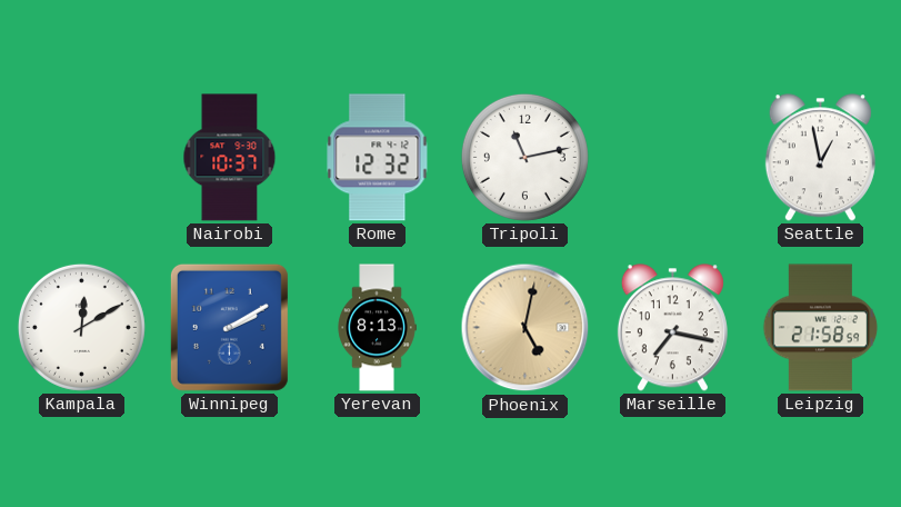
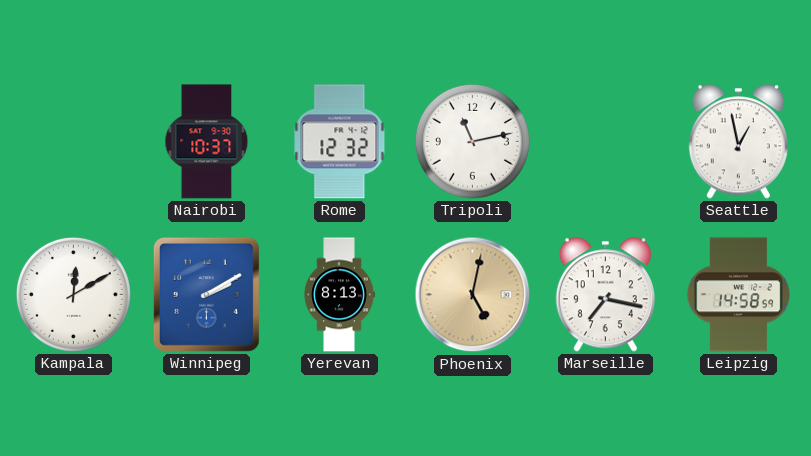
Leipzig: 21:58 -> 14:58
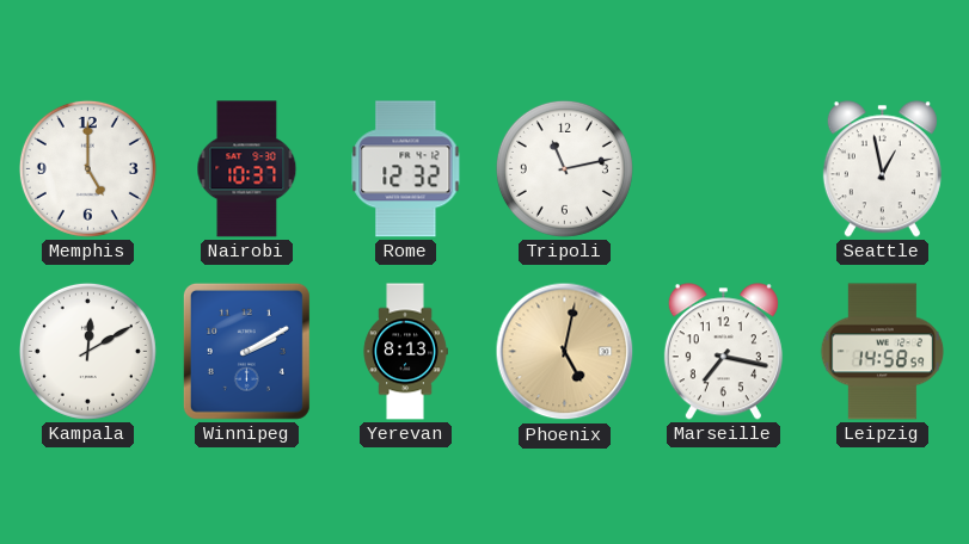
Memphis: none -> 5:00
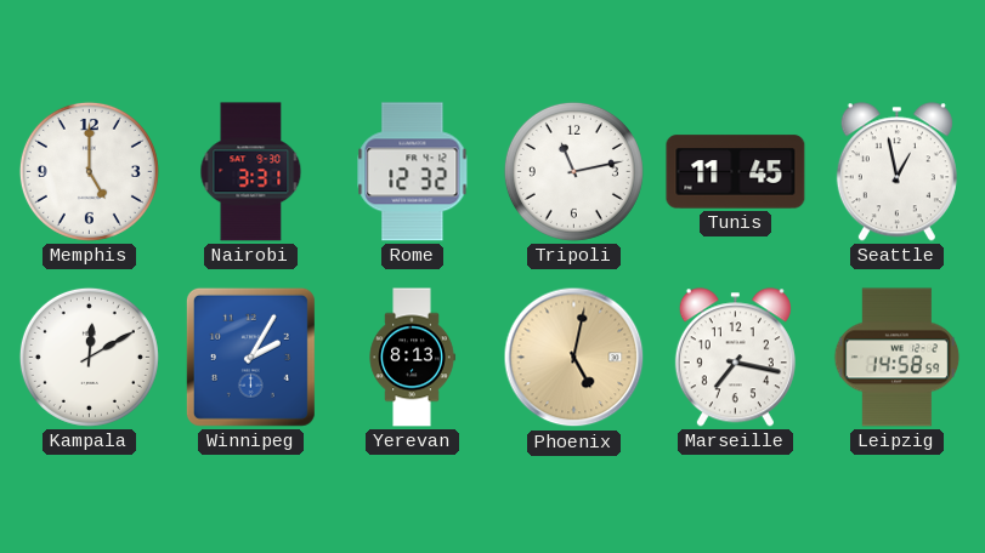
Nairobi: 10:37 -> 3:31
Tunis: none -> 11:45
Winnipeg: 2:10 -> 2:05
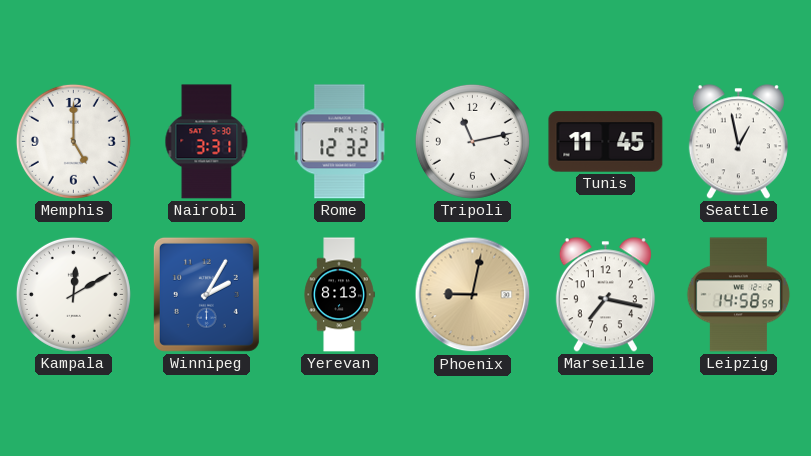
Phoenix: 5:02 -> 9:02
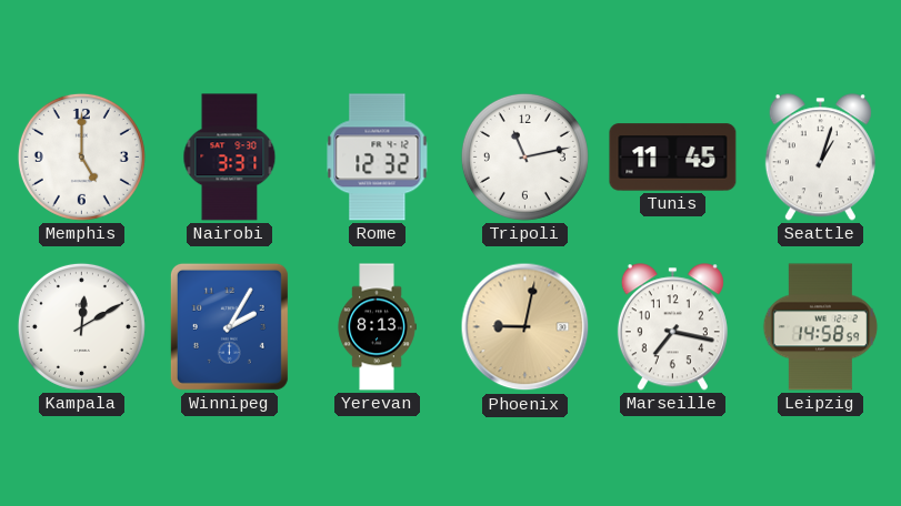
Seattle: 12:58 -> 1:03
